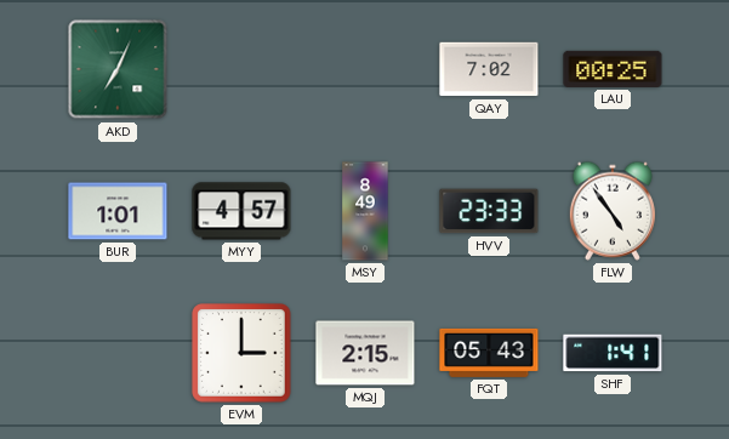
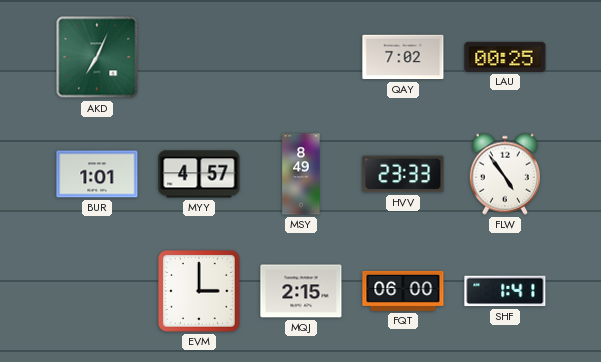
FQT: 05:43 -> 06:00
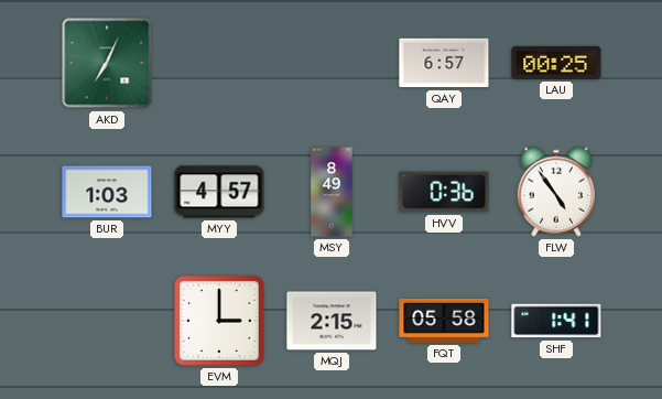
QAY: 7:02 -> 6:57
BUR: 1:01 -> 1:03
HVV: 23:33 -> 0:36
FQT: 06:00 -> 05:58
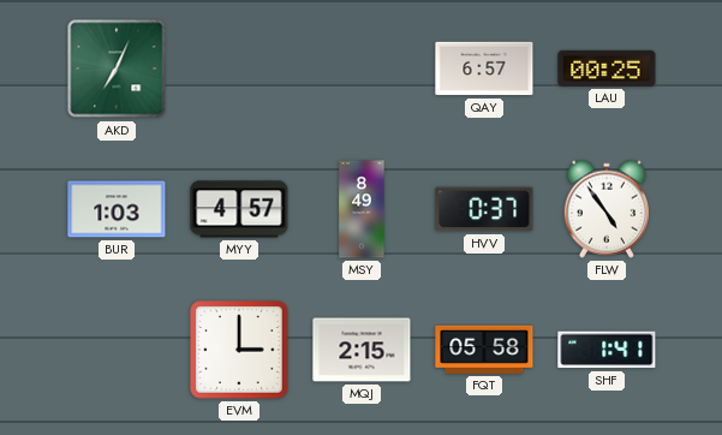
HVV: 0:36 -> 0:37
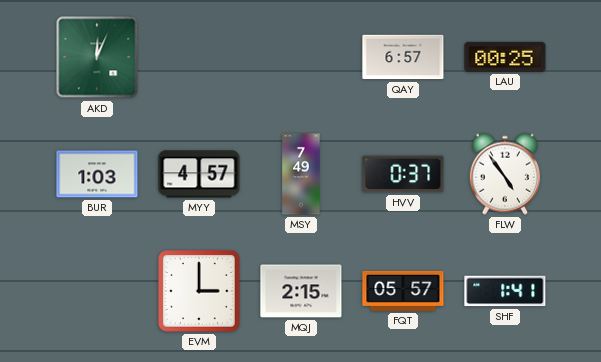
AKD: 7:04 -> 12:04
MSY: 8:49 -> 7:49
FQT: 05:58 -> 05:57
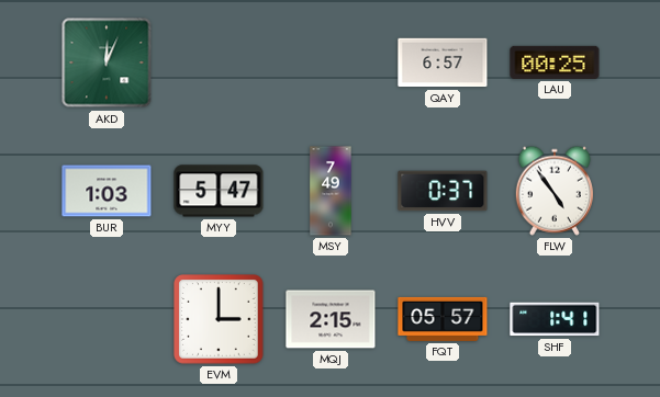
MYY: 4:57 -> 5:47
